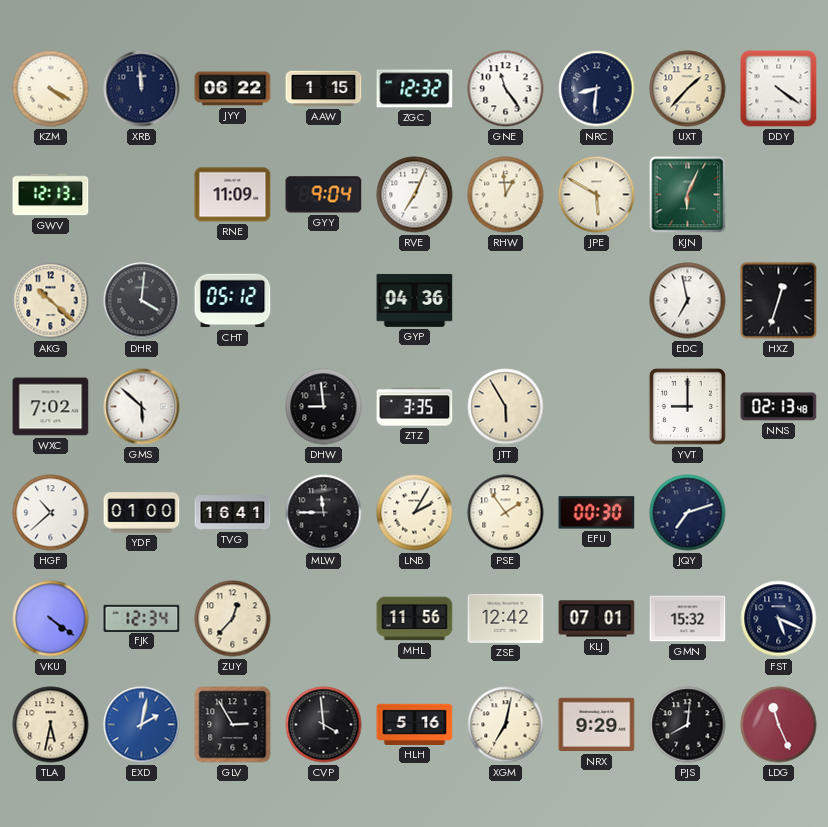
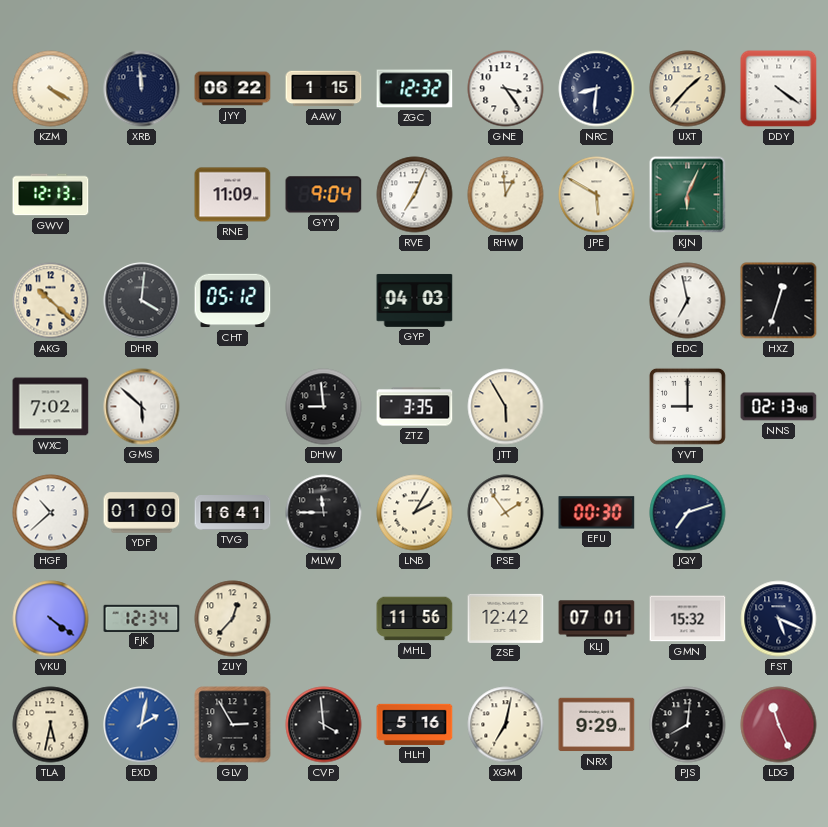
GNE: 11:24 -> 3:24
GYP: 04:36 -> 04:03
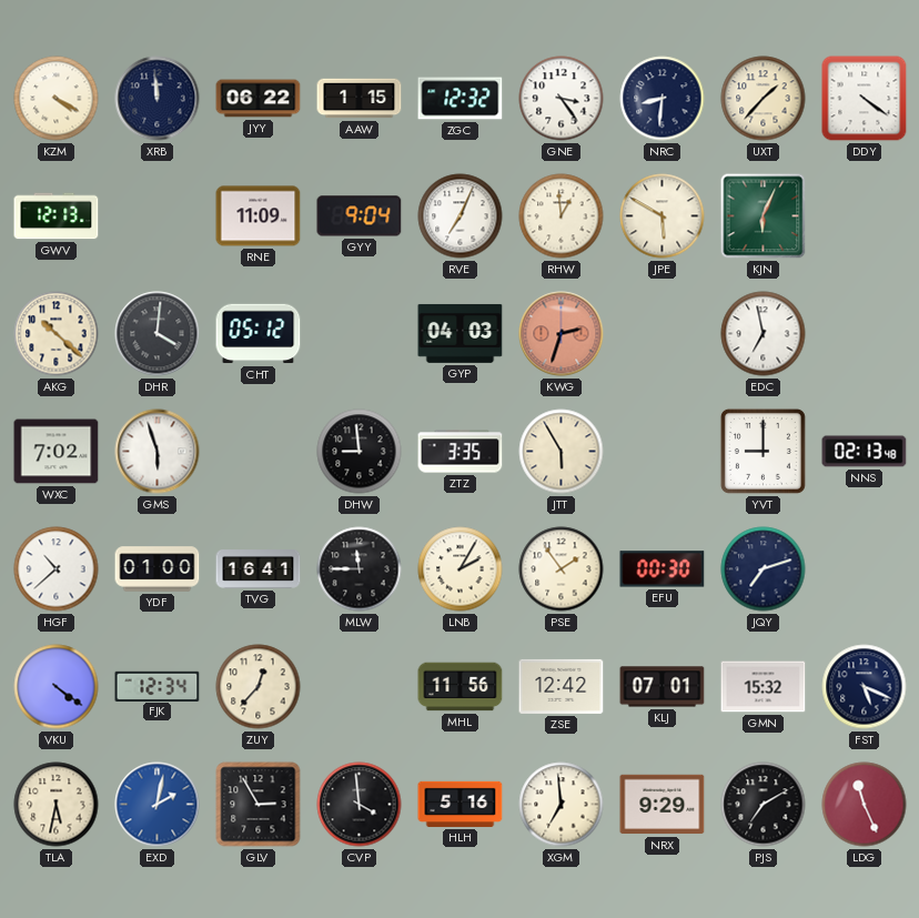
KWG: none -> 2:33
HXZ: 12:33 -> none
GMS: 5:52 -> 5:57
XGM: 7:02 -> 6:59
PJS: 8:01 -> 7:10
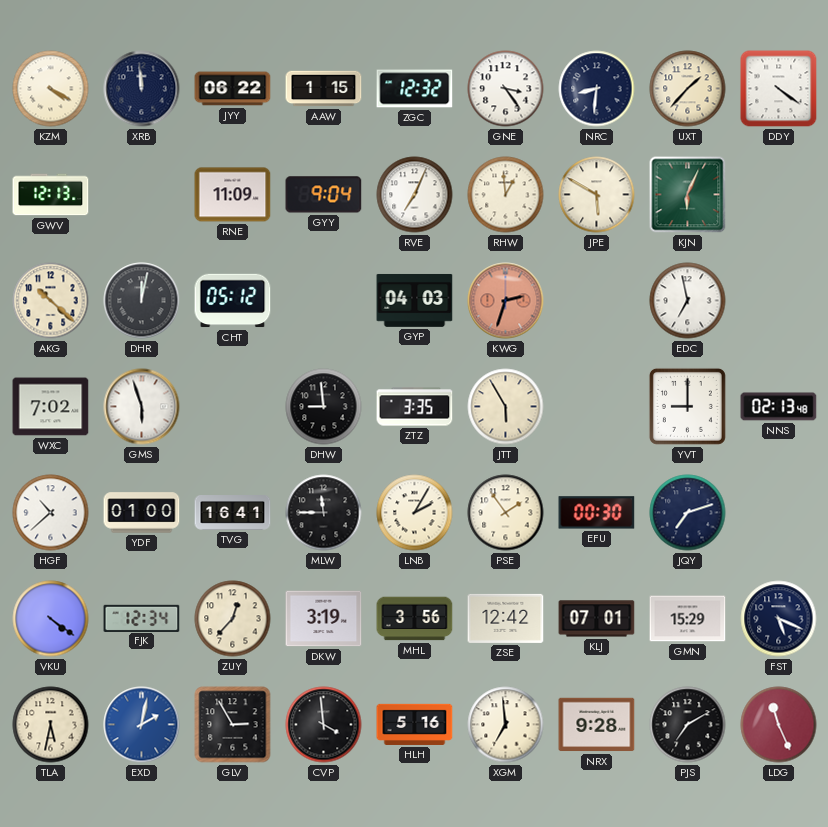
DHR: 4:01 -> 12:02
DKW: none -> 3:19
MHL: 11:56 -> 3:56
GMN: 15:32 -> 15:29
NRX: 9:29 -> 9:28
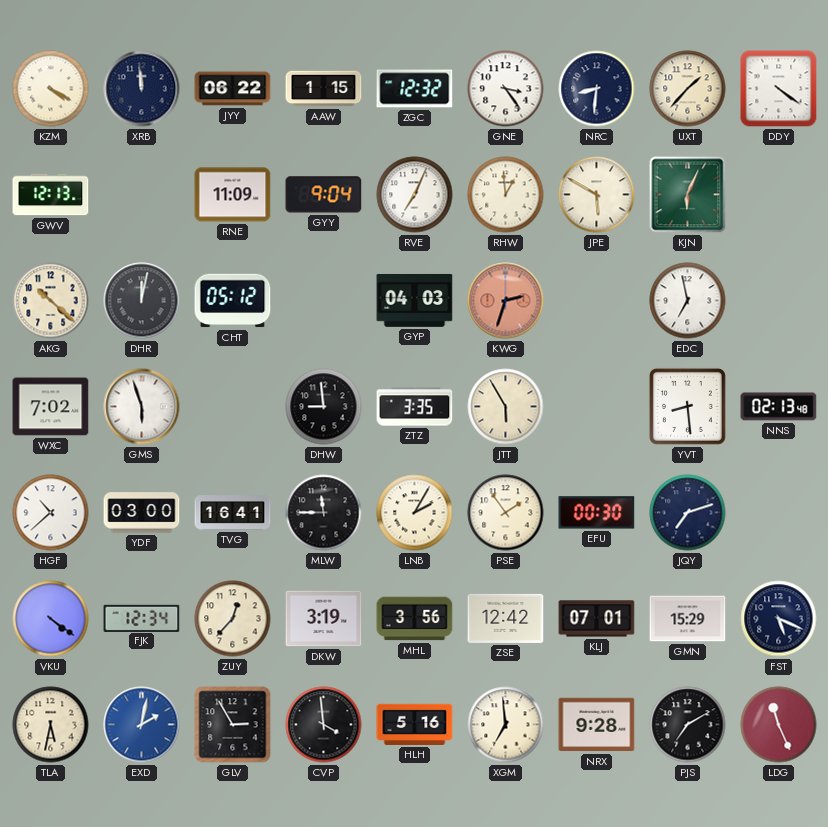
YVT: 9:00 -> 8:29
YDF: 01:00 -> 03:00
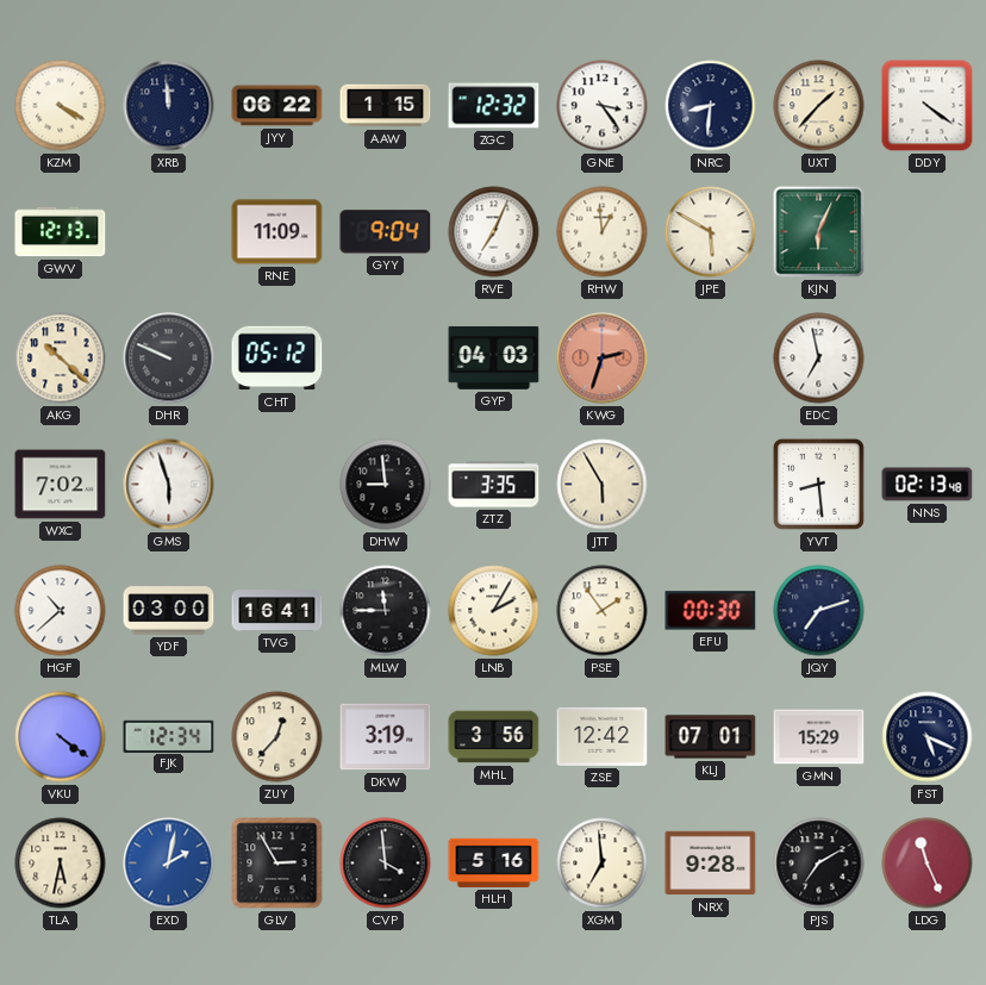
DHR: 12:02 -> 9:49
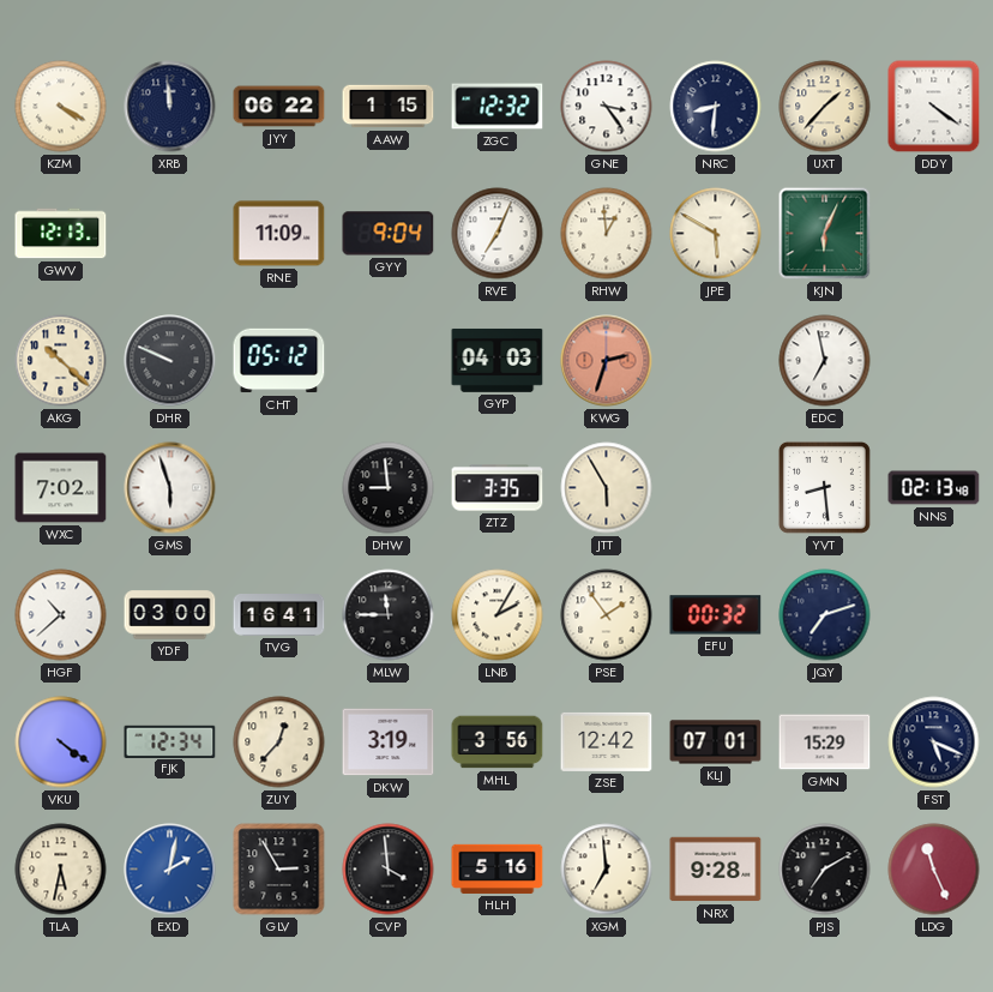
EFU: 00:30 -> 00:32
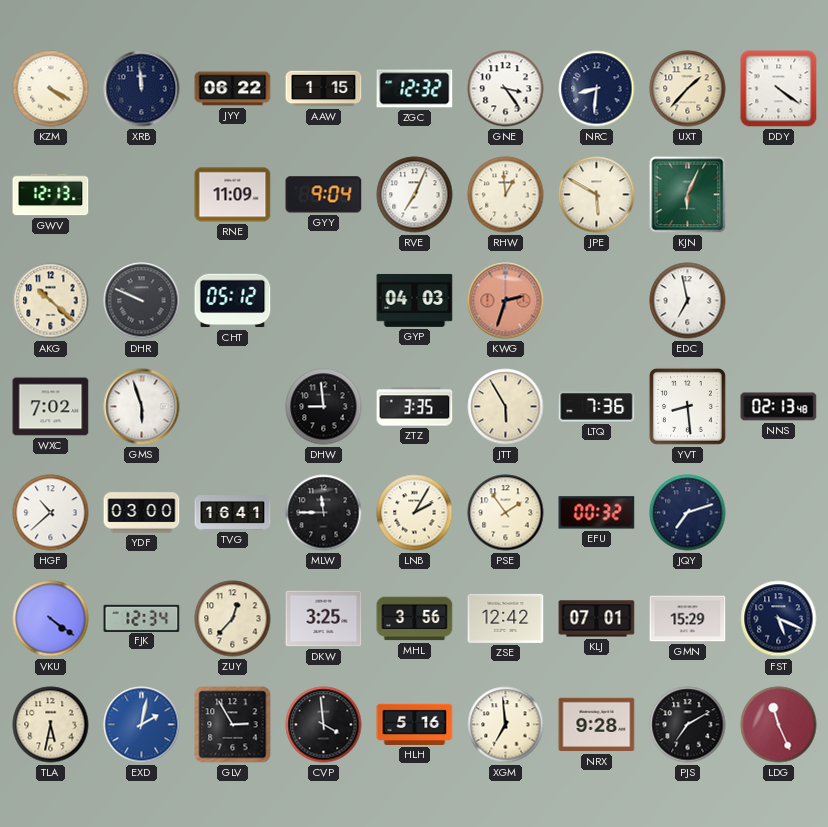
LTQ: none -> 7:36
DKW: 3:19 -> 3:25
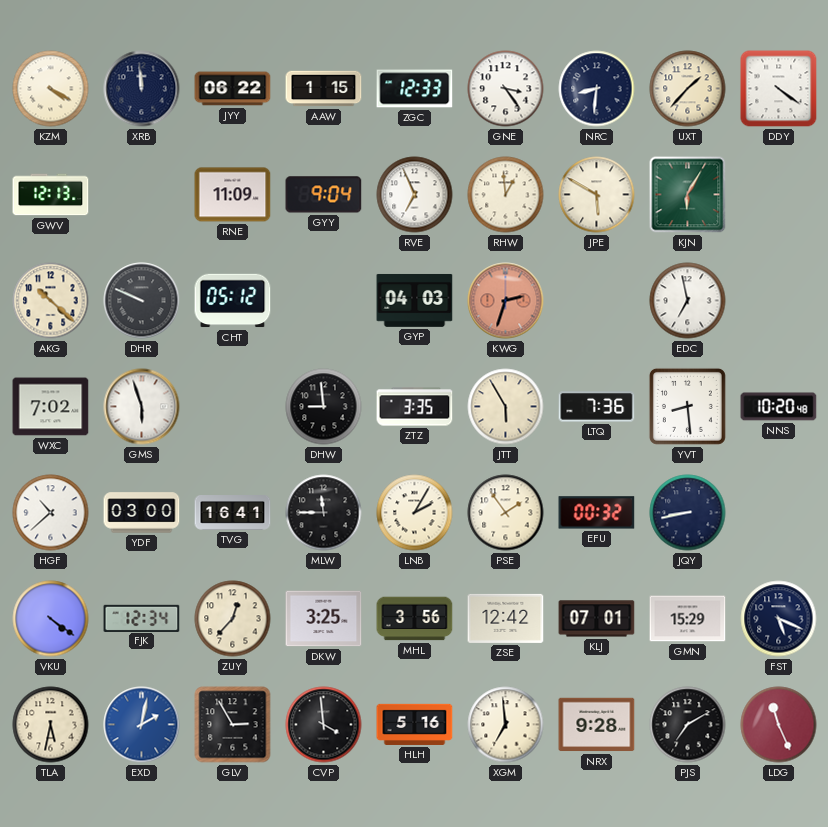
ZGC: 12:32 -> 12:33
RVE: 7:04 -> 6:56
KJN: 6:04 -> 6:05
NNS: 02:13 -> 10:20
JQY: 7:12 -> 8:43
